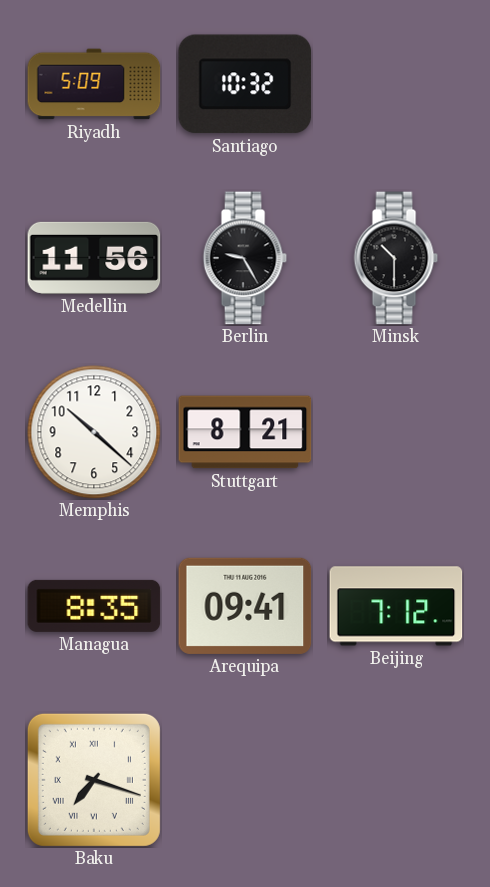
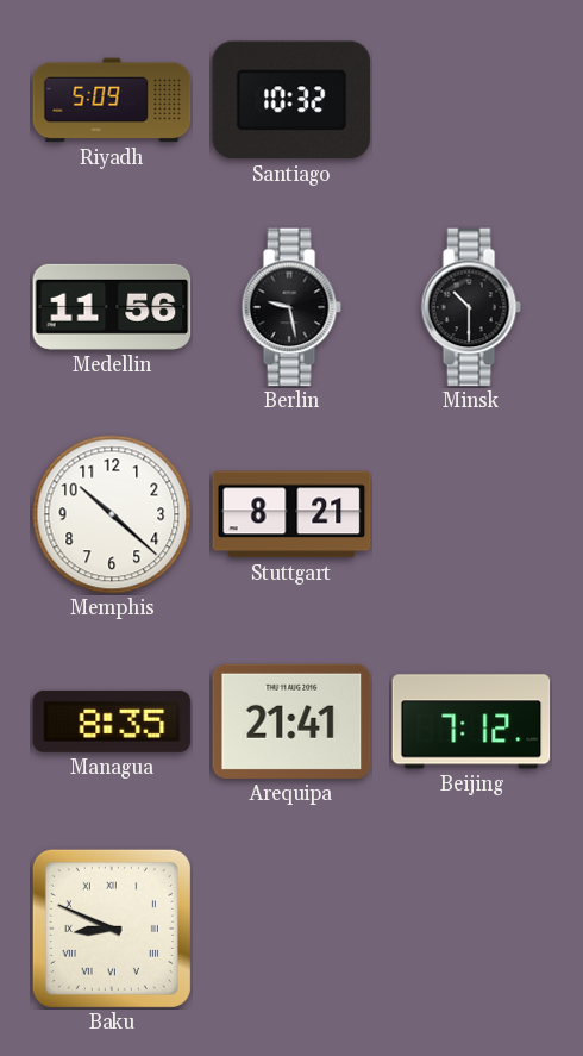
Berlin: 9:25 -> 9:28
Arequipa: 09:41 -> 21:41
Baku: 7:18 -> 8:49
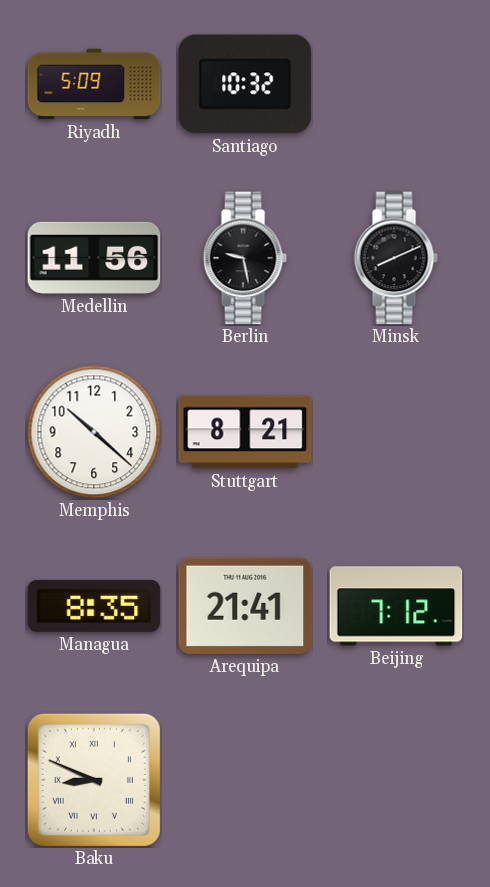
Minsk: 10:30 -> 8:11
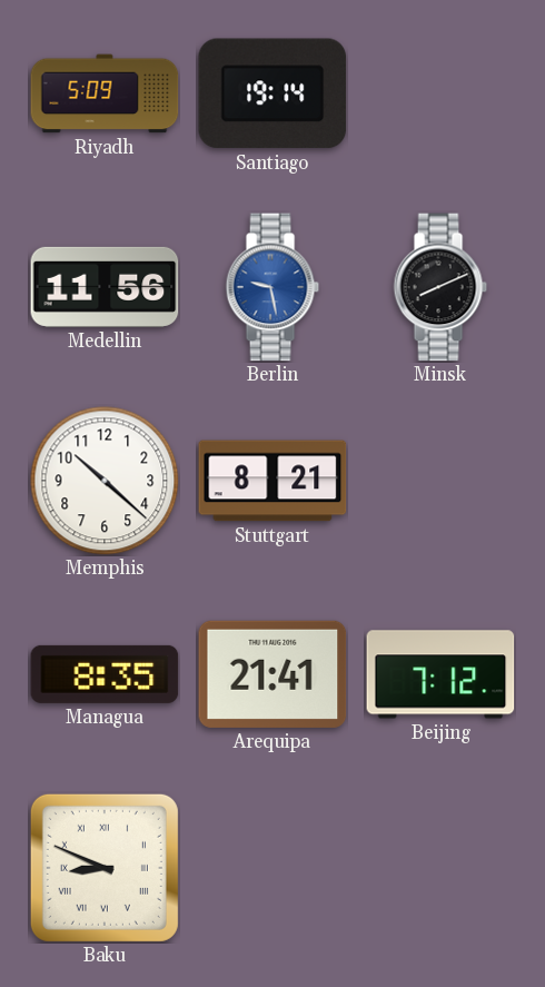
Santiago: 10:32 -> 19:14
Berlin dial: black -> blue
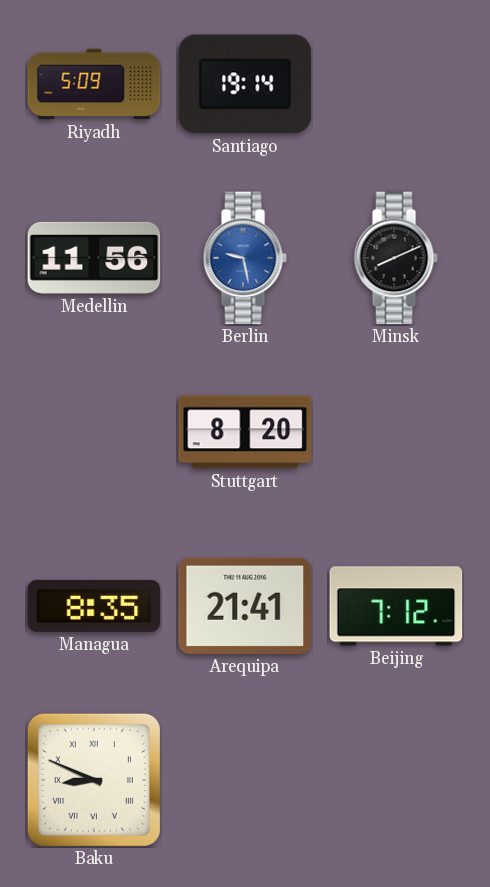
Memphis: 10:22 -> none
Stuttgart: 8:21 -> 8:20
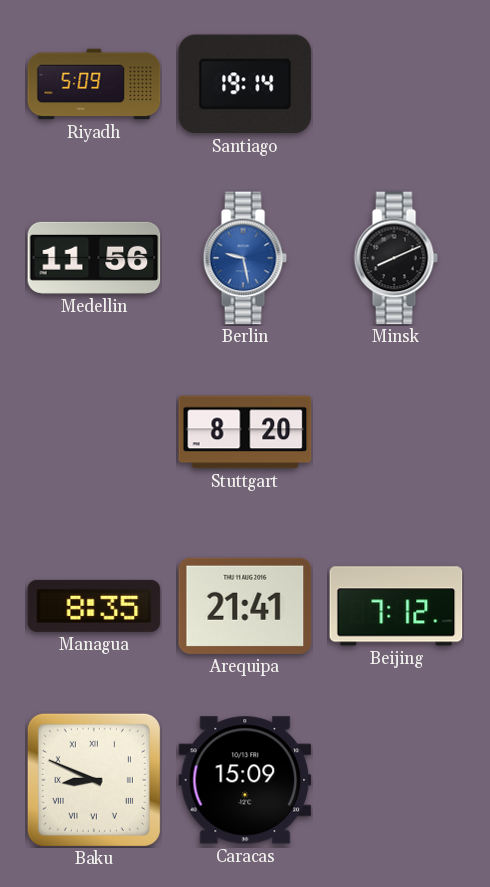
Caracas: none -> 15:09
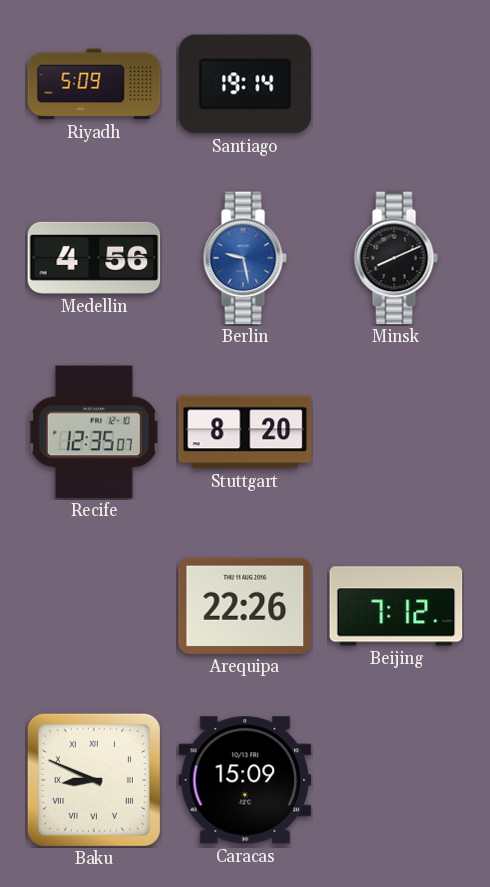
Medellin: 11:56 -> 4:56
Recife: none -> 12:35
Managua: 8:35 -> none
Arequipa: 21:41 -> 22:26
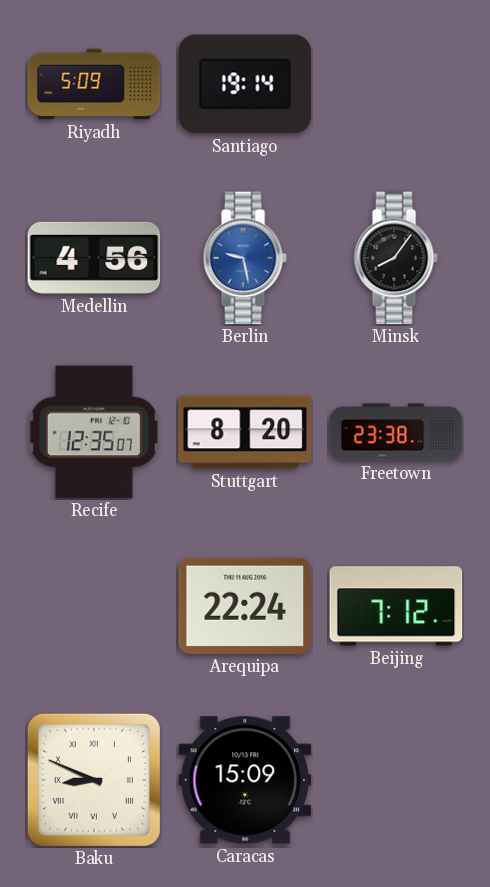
Minsk: 8:11 -> 8:06
Freetown: none -> 23:38
Arequipa: 22:26 -> 22:24
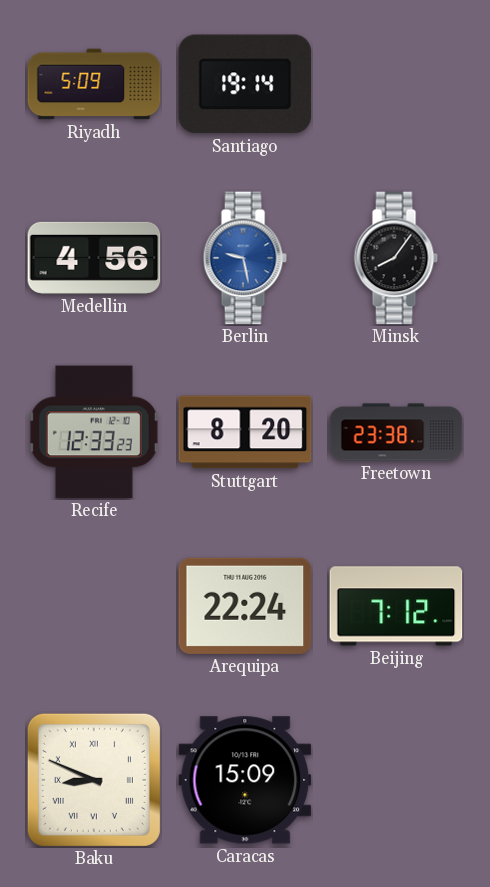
Recife: 12:35 -> 12:33
